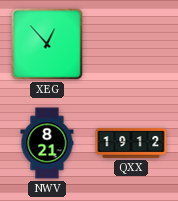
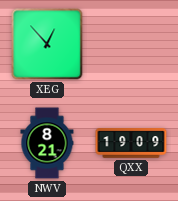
QXX: 19:12 -> 19:09
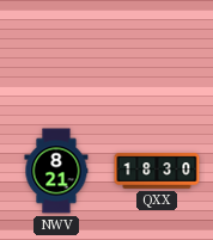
XEG: 12:53 -> none
QXX: 19:09 -> 18:30
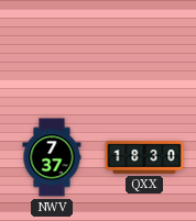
NWV: 8:21 -> 7:37
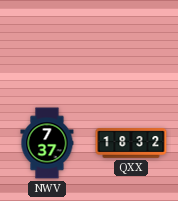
QXX: 18:30 -> 18:32
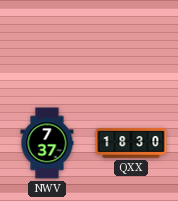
QXX: 18:32 -> 18:30
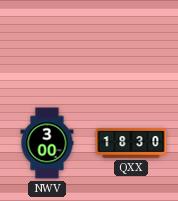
NWV: 7:37 -> 3:00
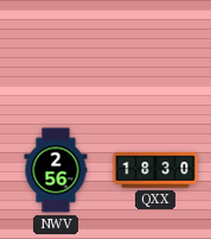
NWV: 3:00 -> 2:56
